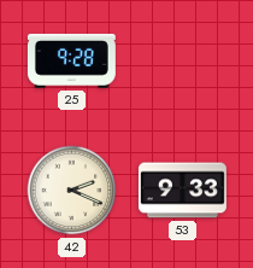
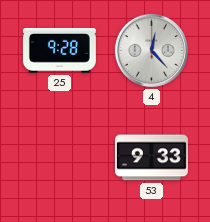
4: none -> 12:23
42: 2:19 -> none
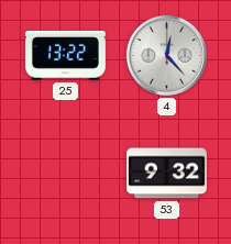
25: 9:28 -> 13:22
53: 9:33 -> 9:32
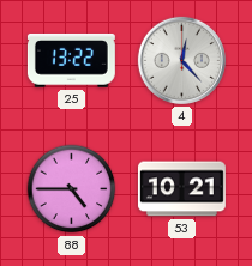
88: none -> 4:45
53: 9:32 -> 10:21
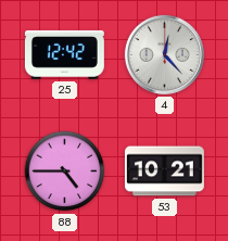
25: 13:22 -> 12:42
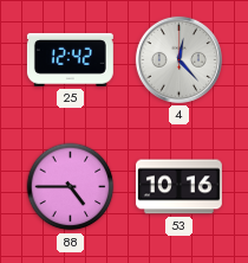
53: 10:21 -> 10:16
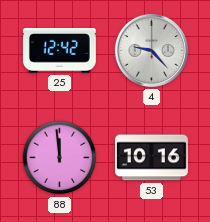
4: 12:23 -> 9:23
88: 4:45 -> 11:59
